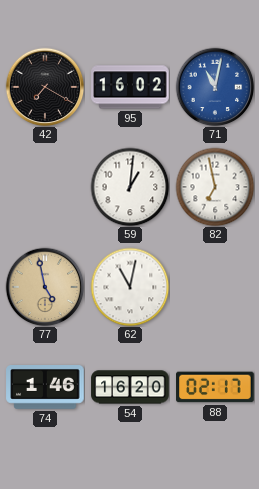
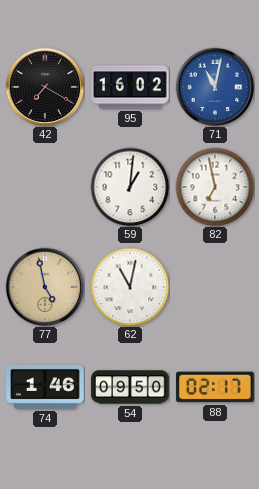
54: 16:20 -> 09:50
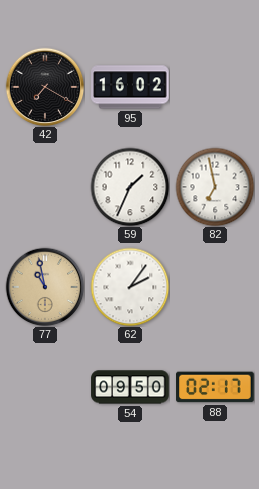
71: 11:02 -> none
59: 1:01 -> 1:34
77: 4:58 -> 10:58
62: 11:02 -> 2:06
74: 1:46 -> none
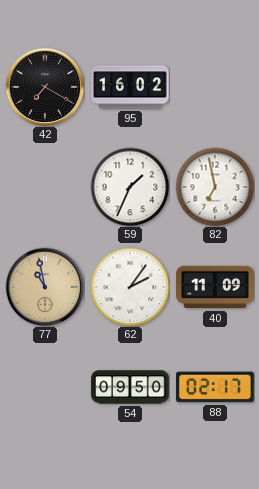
40: none -> 11:09
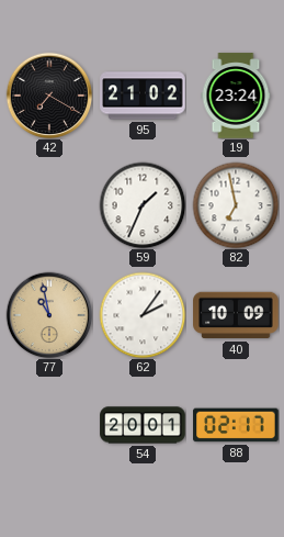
95: 16:02 -> 21:02
19: none -> 23:24
40: 11:09 -> 10:09
54: 09:50 -> 20:01
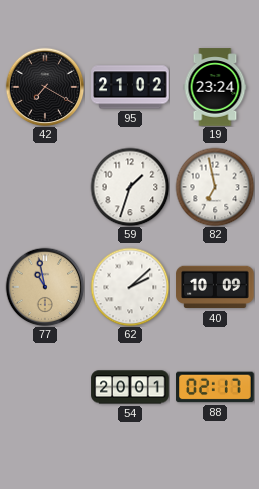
59: 1:34 -> 1:33
62: 2:06 -> 2:08
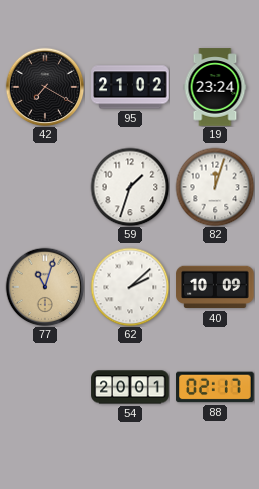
82: 6:58 -> 12:03
77: 10:58 -> 11:03
